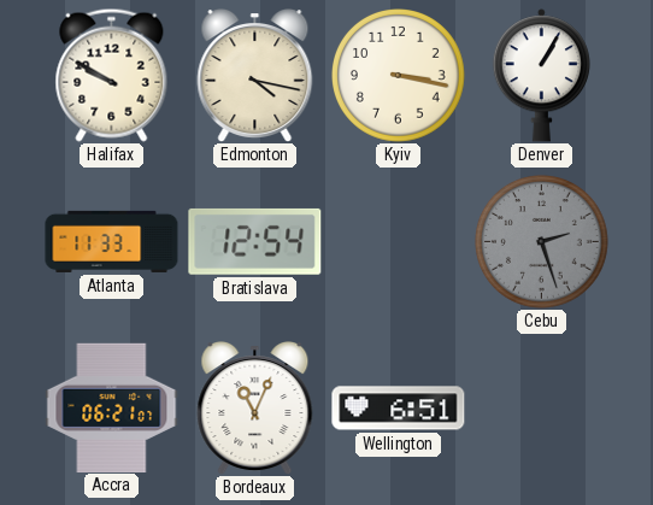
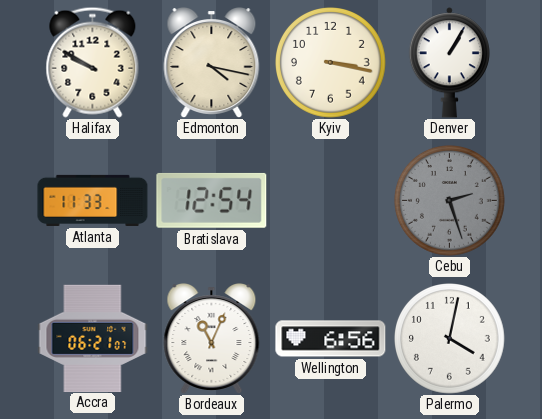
Wellington: 6:51 -> 6:56
Palermo: none -> 4:02
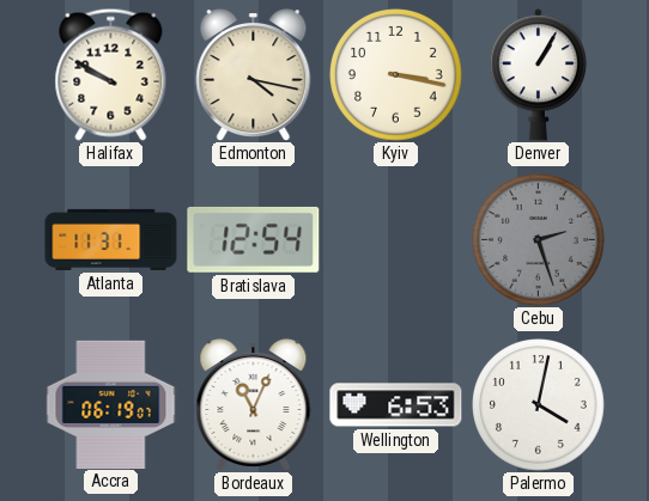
Atlanta: 11:33 -> 11:31
Accra: 06:21 -> 06:19
Wellington: 6:56 -> 6:53
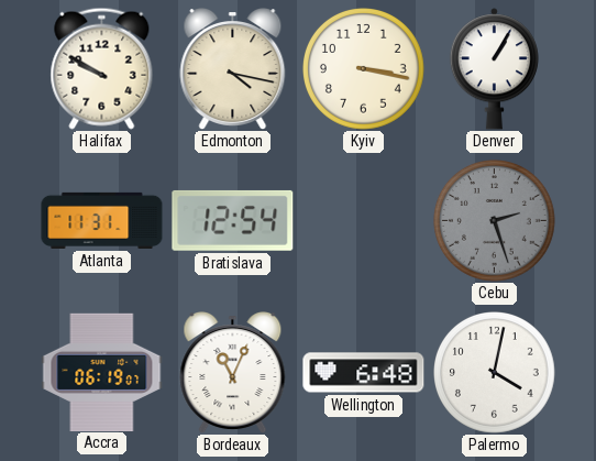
Wellington: 6:53 -> 6:48
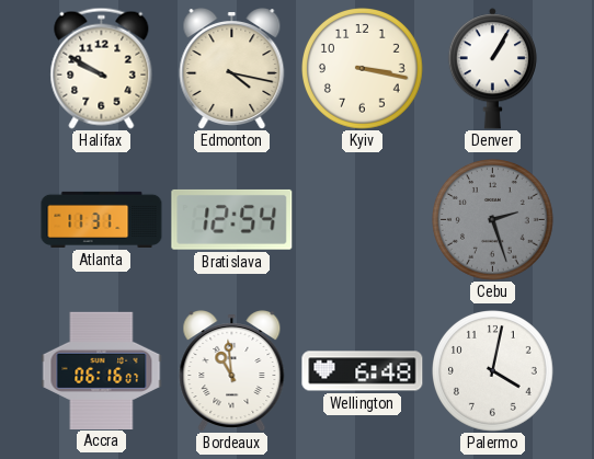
Accra: 06:19 -> 06:16
Bordeaux: 11:04 -> 10:59
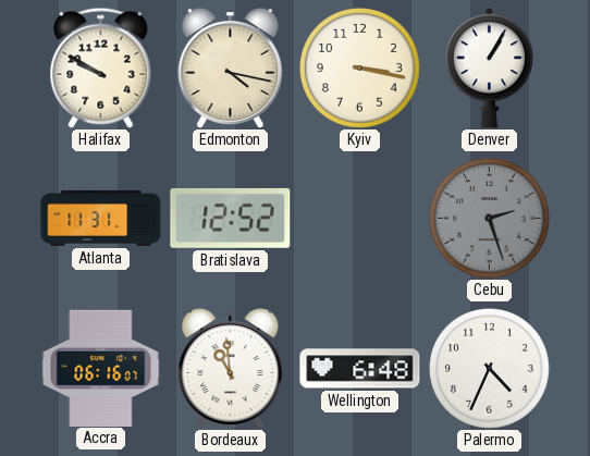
Bratislava: 12:54 -> 12:52
Palermo: 4:02 -> 4:34
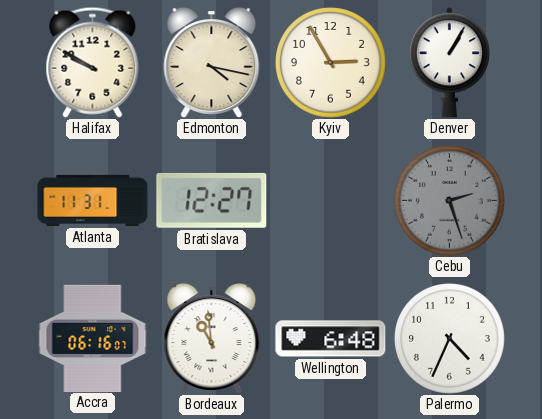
Kyiv: 3:17 -> 2:55
Bratislava: 12:52 -> 12:27
